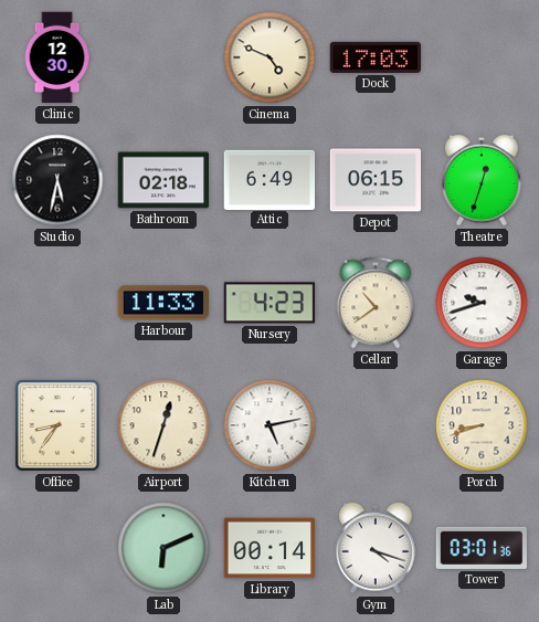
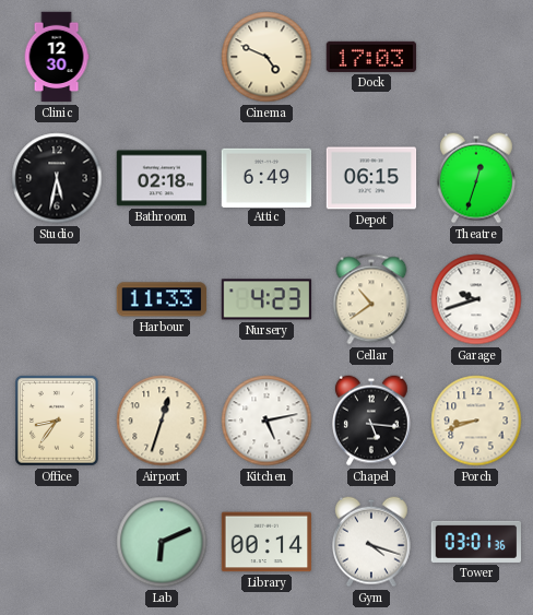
Chapel: none -> 5:16
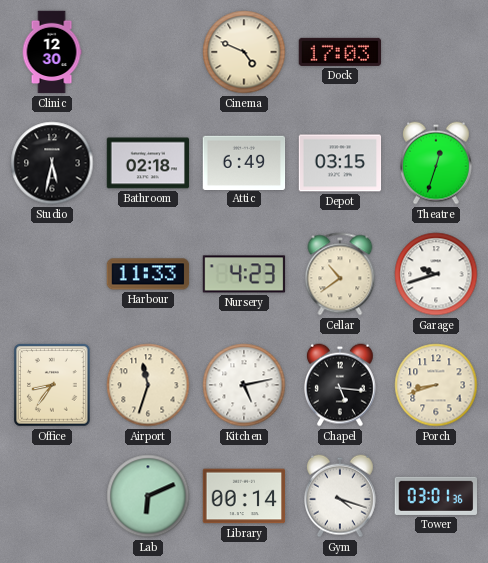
Depot: 06:15 -> 03:15
Airport: 12:33 -> 11:33
